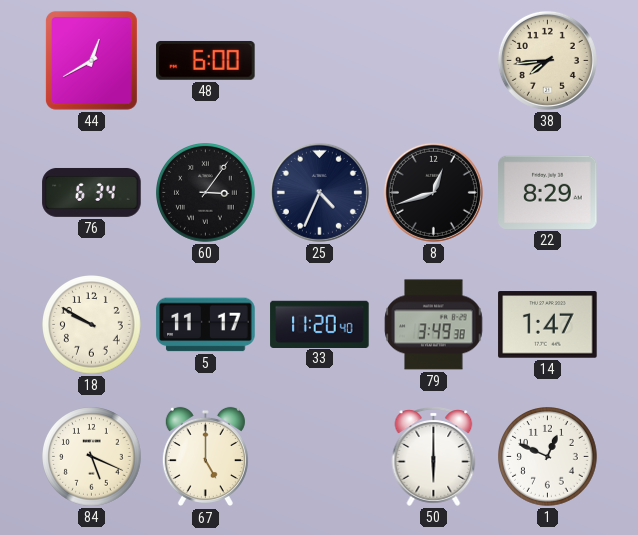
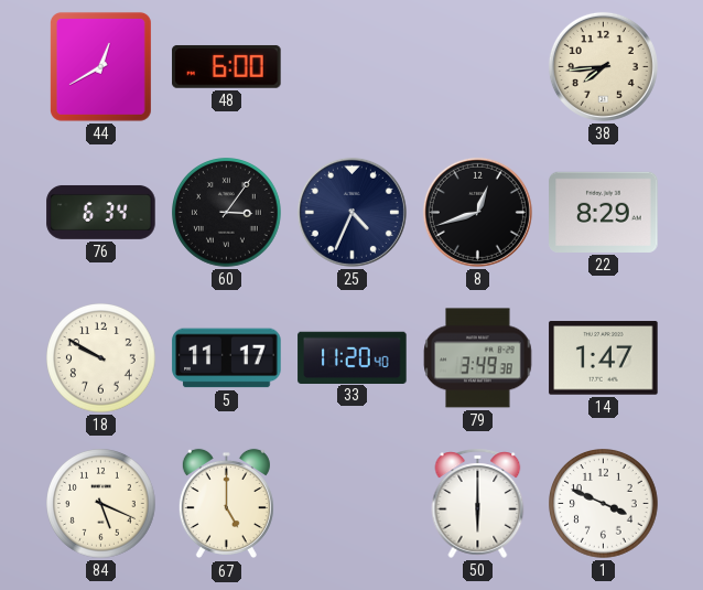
1: 12:49 -> 3:49
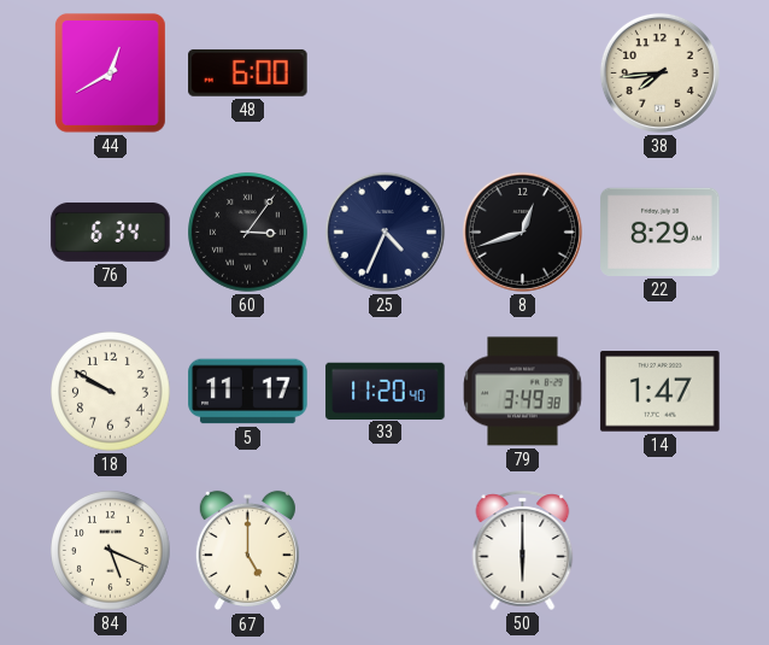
1: 3:49 -> none
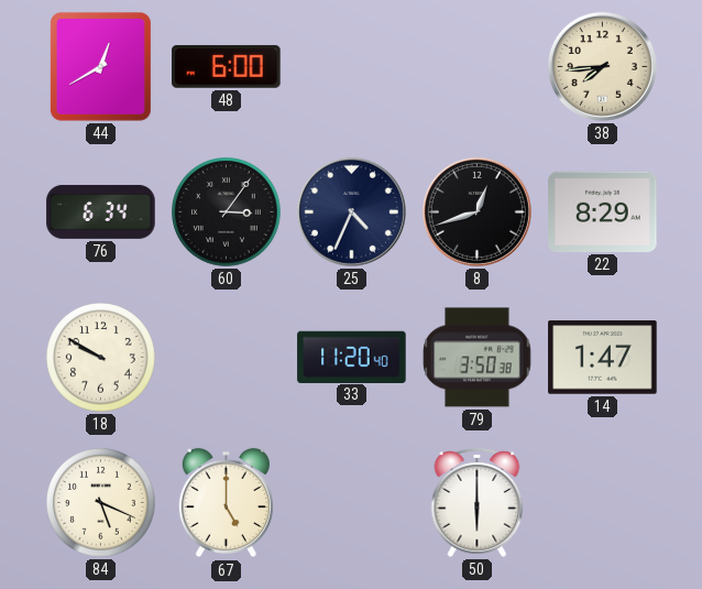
5: 11:17 -> none
79: 3:49 -> 3:50
